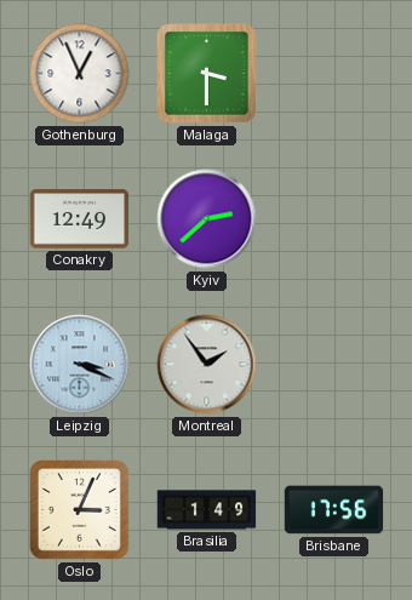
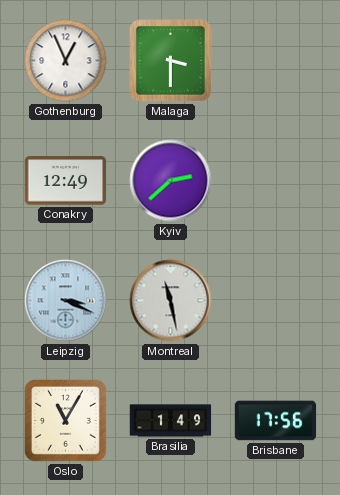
Montreal: 1:54 -> 11:28
Oslo: 3:04 -> 11:05
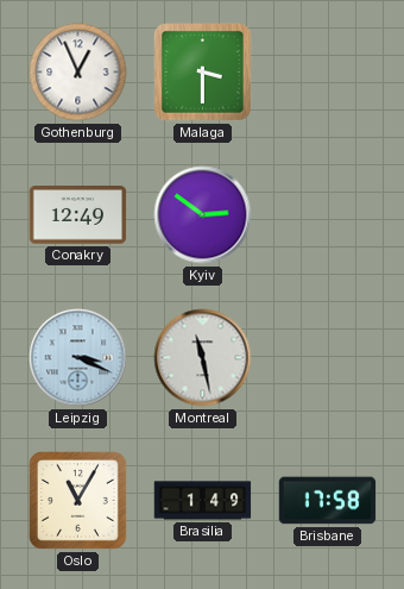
Kyiv: 2:38 -> 2:51
Brisbane: 17:56 -> 17:58
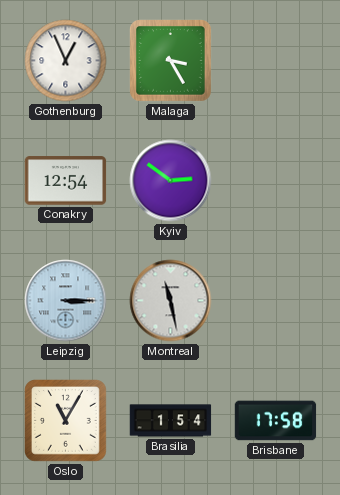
Malaga: 3:30 -> 3:25
Conakry: 12:49 -> 12:54
Leipzig: 3:19 -> 3:15
Brasilia: 1:49 -> 1:54
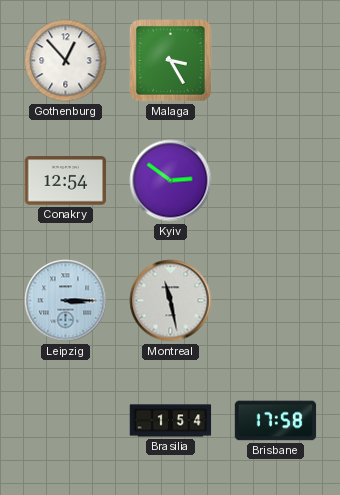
Gothenburg: 12:56 -> 12:53
Oslo: 11:05 -> none
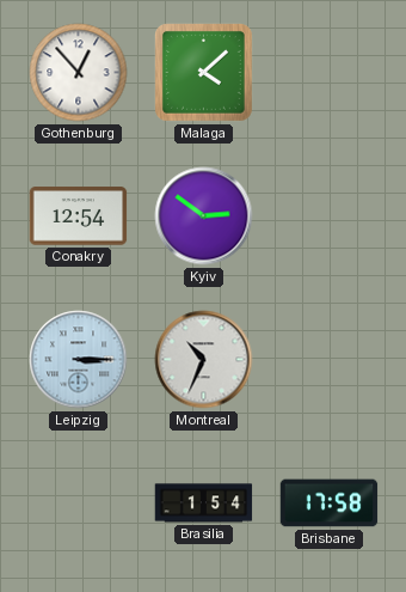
Malaga: 3:25 -> 4:08
Montreal: 11:28 -> 10:34
